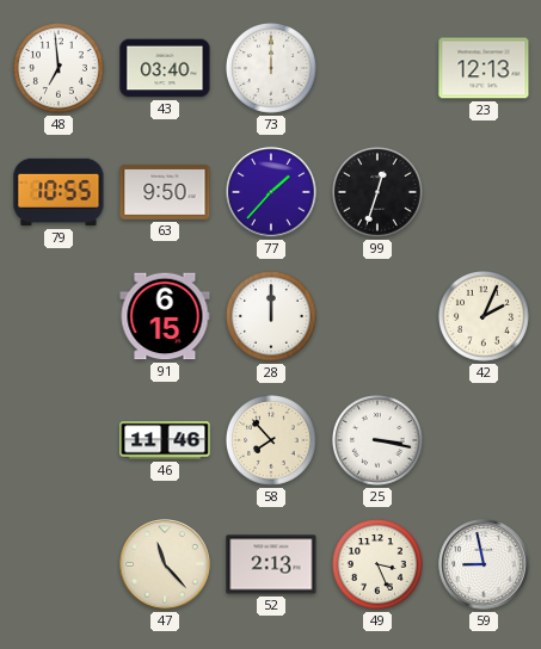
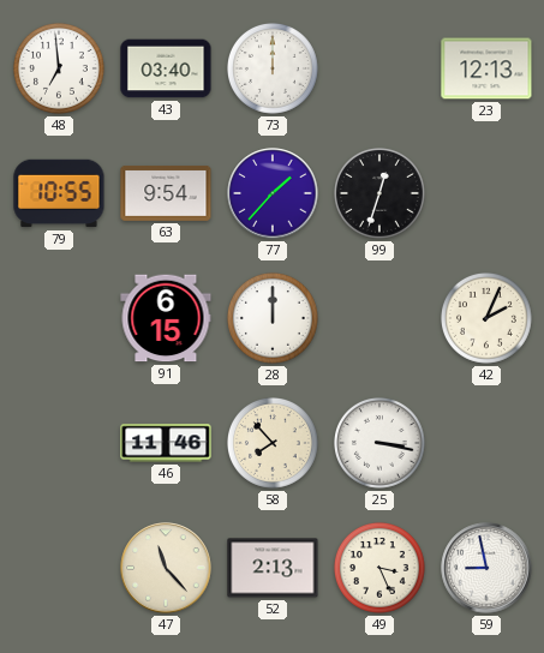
63: 9:50 -> 9:54
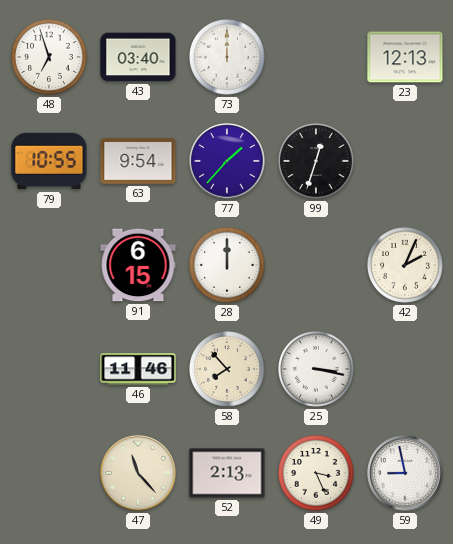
48: 6:59 -> 6:57
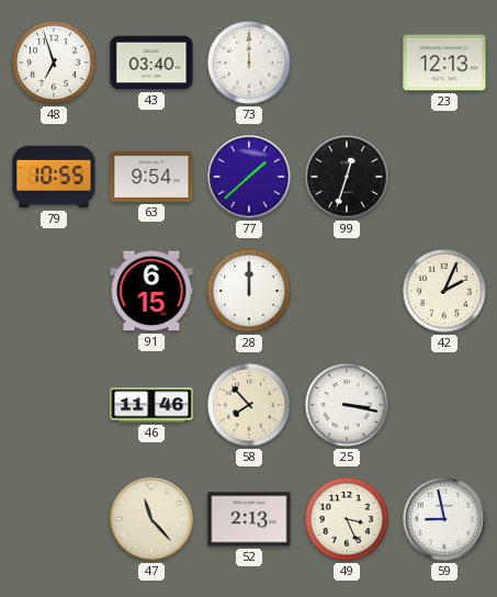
77: 1:37 -> 1:38
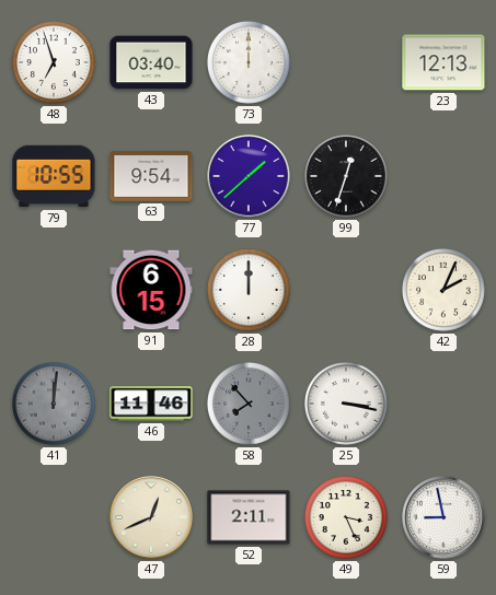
41: none -> 12:01
58 dial: cream -> grey
47: 11:23 -> 12:41
52: 2:13 -> 2:11
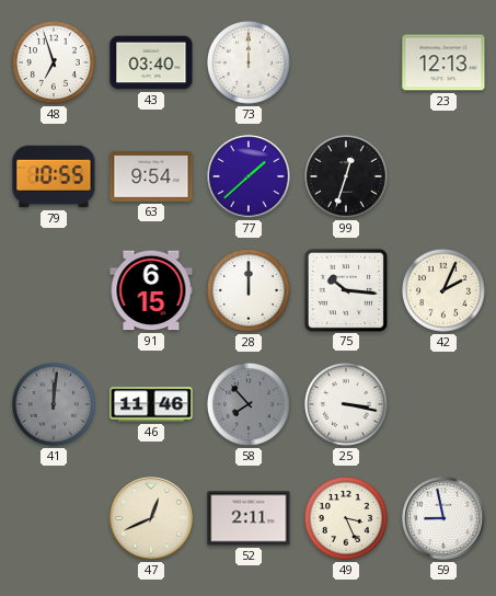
75: none -> 10:16
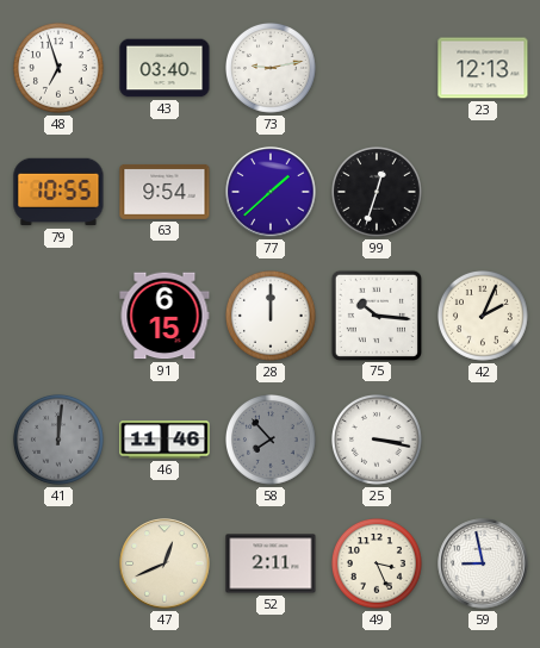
73: 12:00 -> 9:13
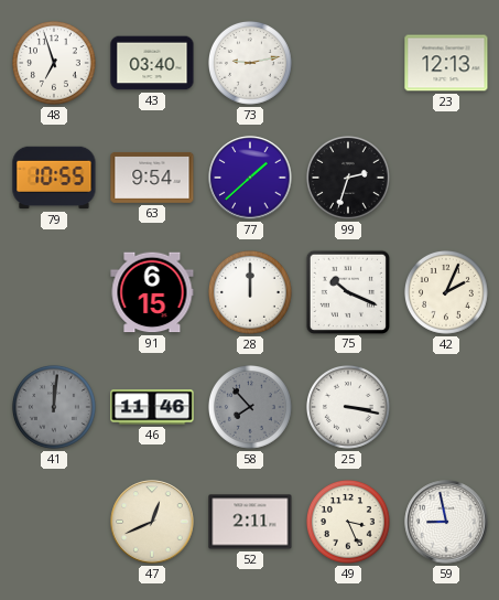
99: 12:33 -> 2:33
75: 10:16 -> 10:19
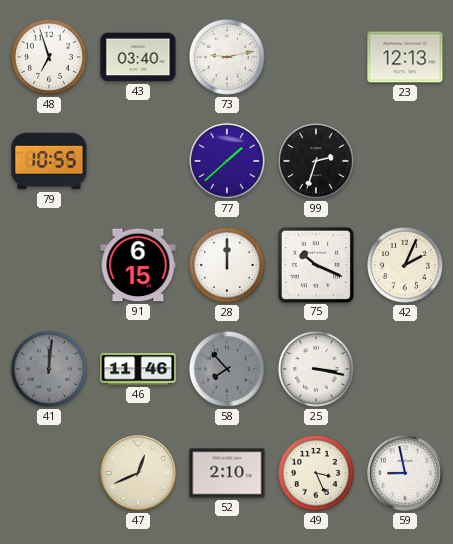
63: 9:54 -> none
52: 2:11 -> 2:10
